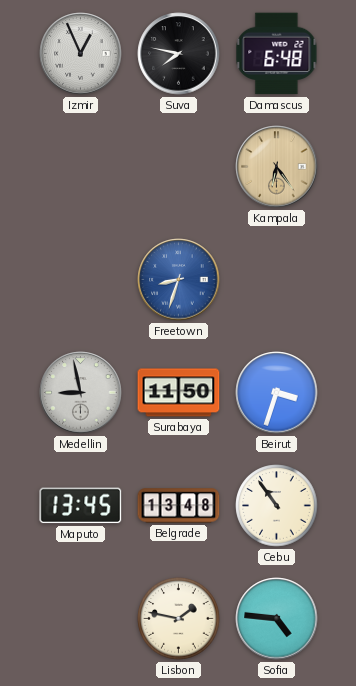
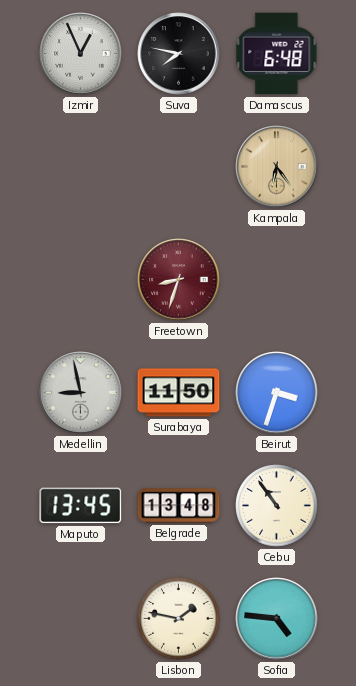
Freetown dial: blue -> burgundy
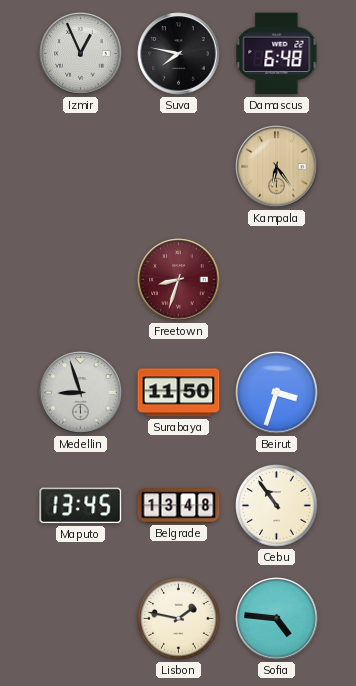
Medellin: 8:58 -> 8:57
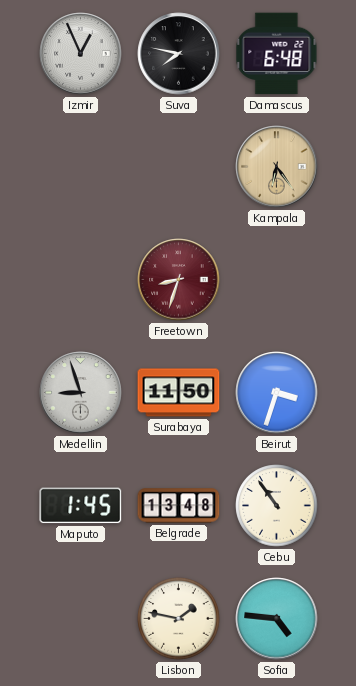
Maputo: 13:45 -> 1:45
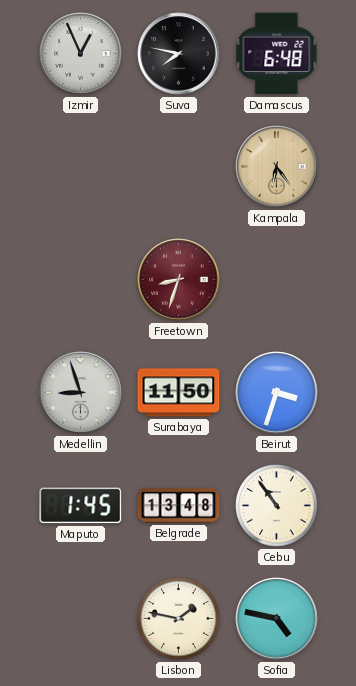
Sofia: 4:46 -> 4:47
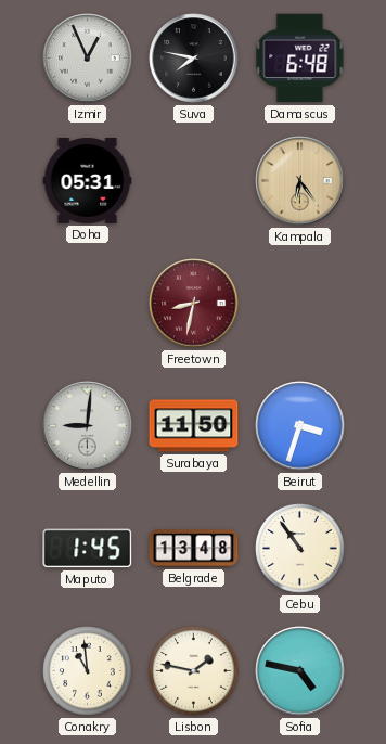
Doha: none -> 05:31
Freetown: 8:33 -> 8:32
Medellin: 8:57 -> 9:01
Conakry: none -> 10:59
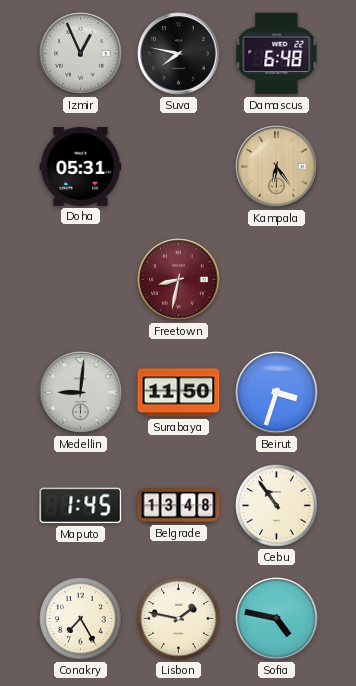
Conakry: 10:59 -> 7:25
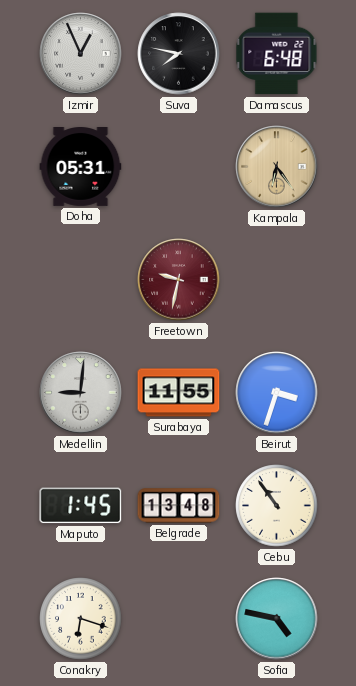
Freetown: 8:32 -> 9:32
Surabaya: 11:50 -> 11:55
Conakry: 7:25 -> 6:18
Lisbon: 1:47 -> none
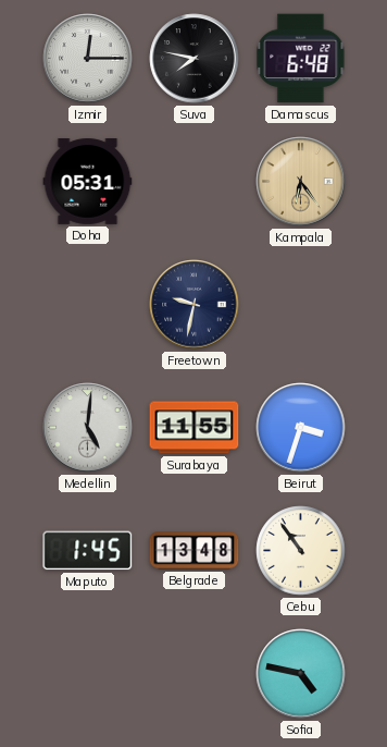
Izmir: 12:56 -> 12:15
Freetown dial: burgundy -> navy
Medellin: 9:01 -> 5:01
Conakry: 6:18 -> none
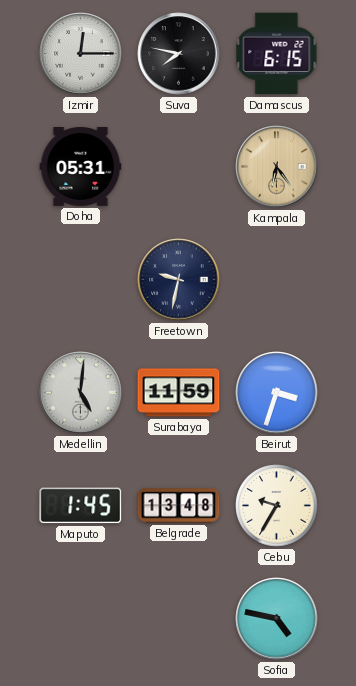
Damascus: 6:48 -> 6:15
Surabaya: 11:55 -> 11:59
Cebu: 10:54 -> 9:35
